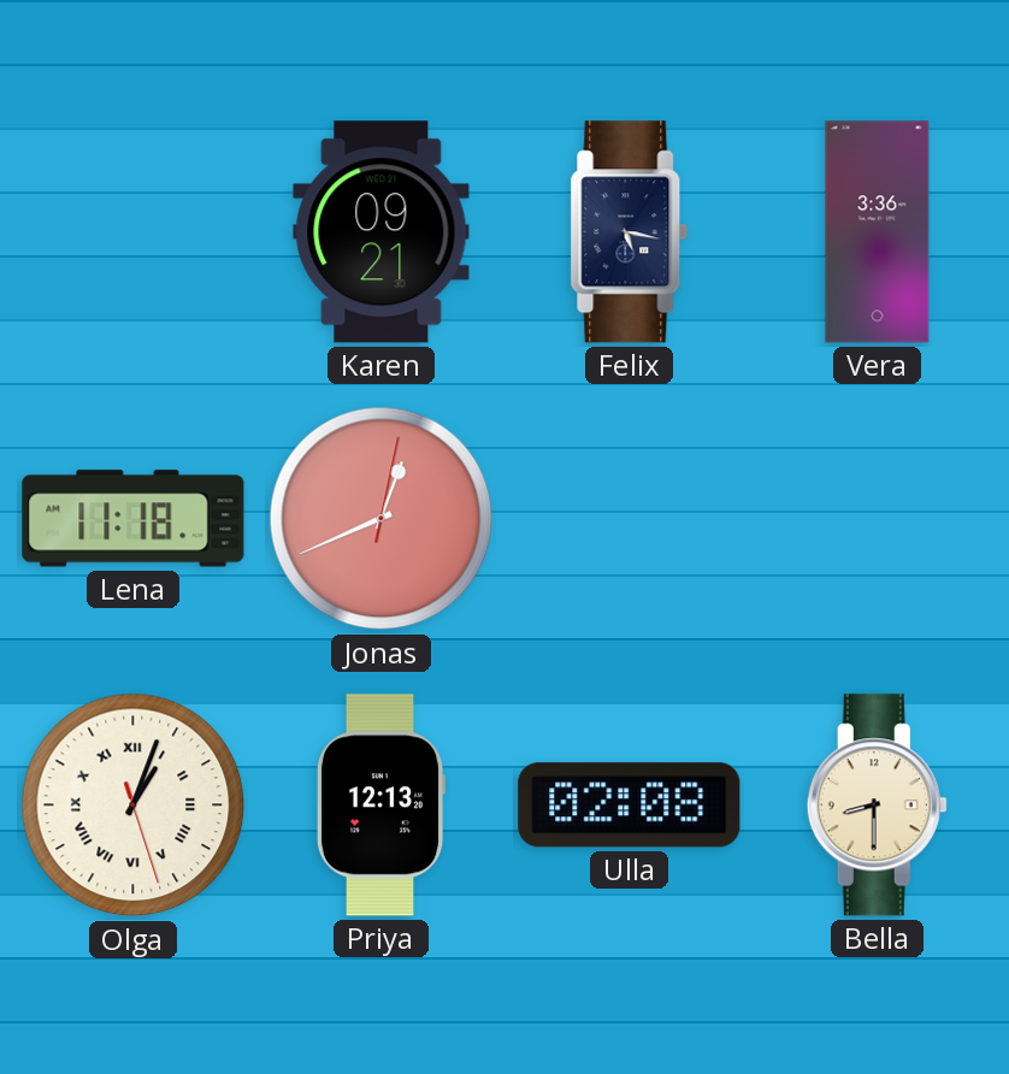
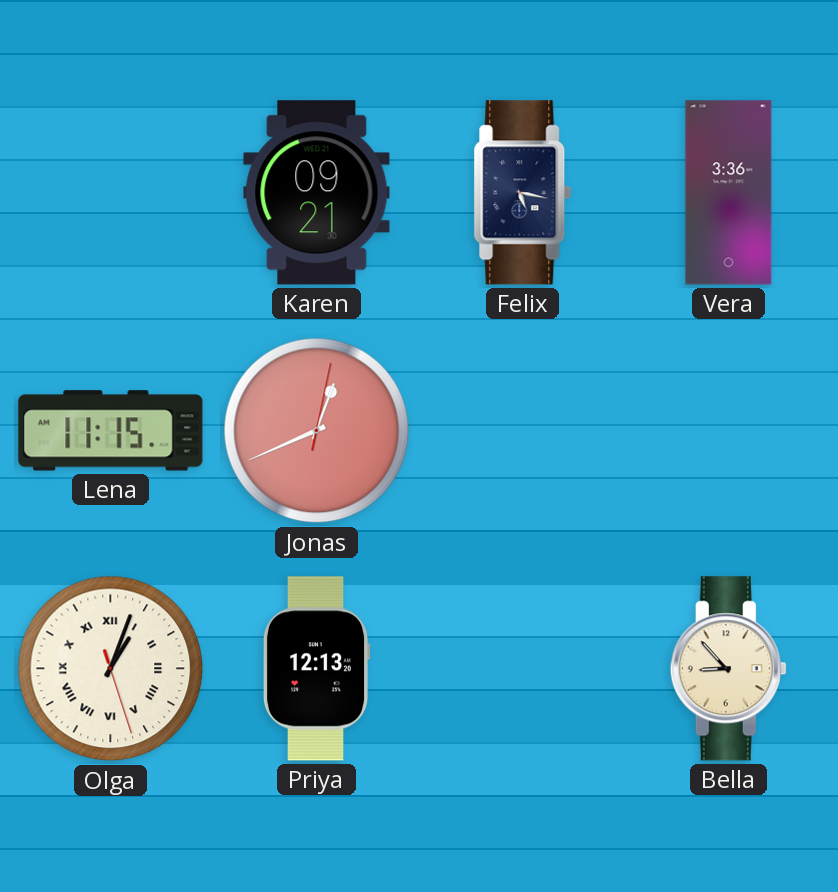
Lena: 11:18 -> 11:15
Ulla: 02:08 -> none
Bella: 8:30 -> 8:53
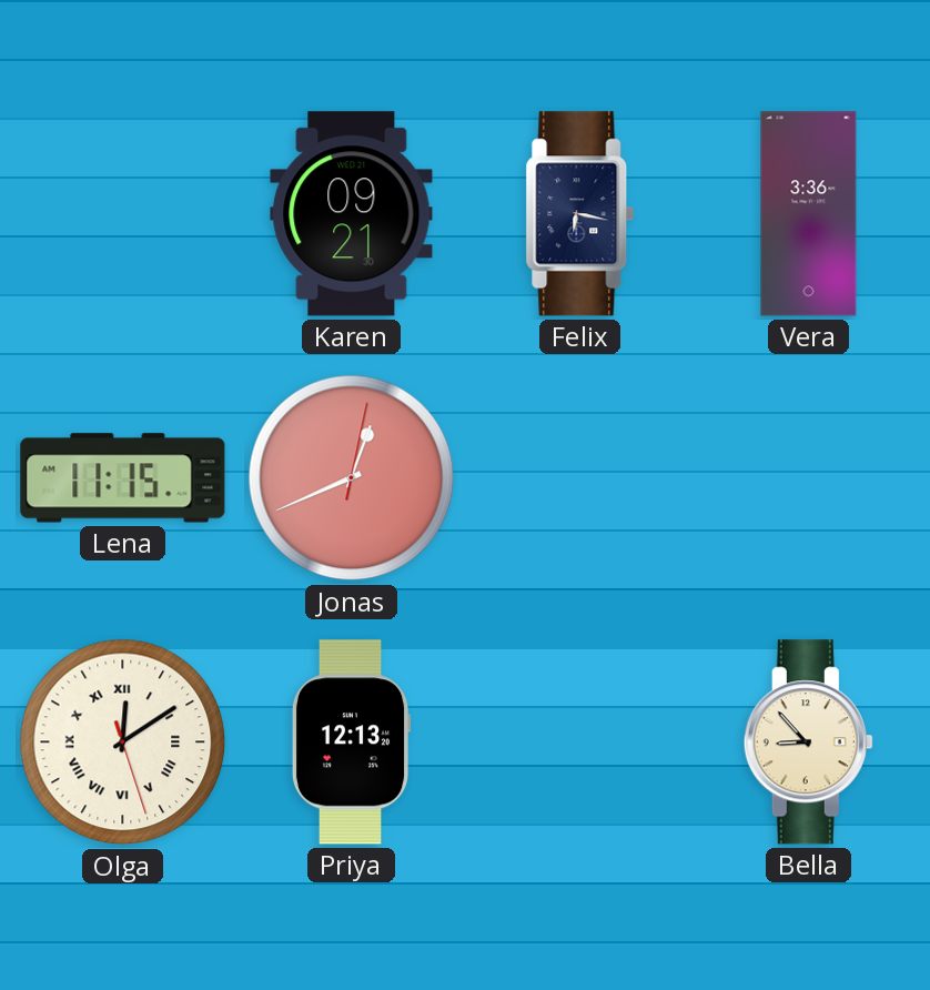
Felix: 5:17 -> 6:17
Olga: 1:03 -> 12:09
